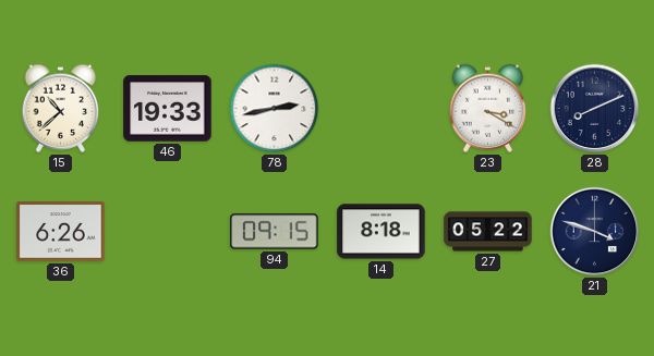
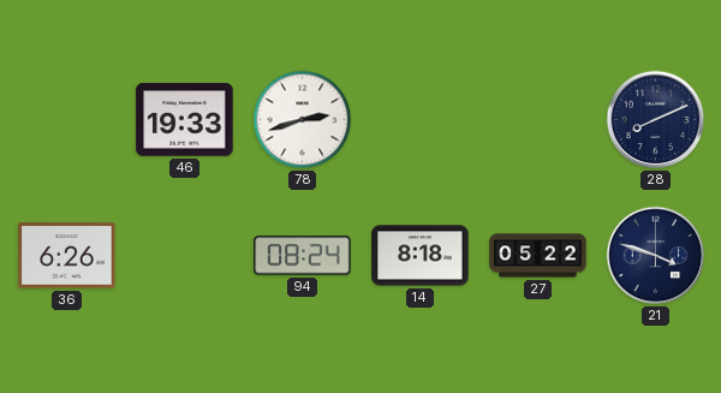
15: 10:38 -> none
78: 2:43 -> 2:42
23: 3:20 -> none
94: 09:15 -> 08:24
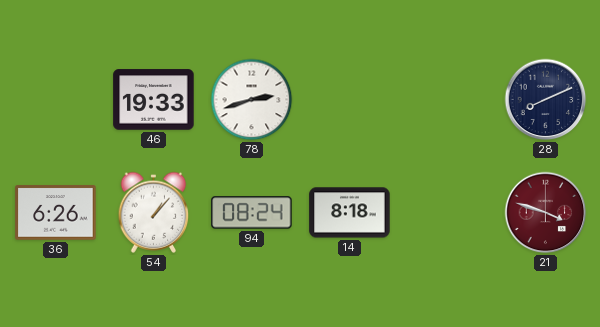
54: none -> 1:07
27: 05:22 -> none
21 dial: navy -> burgundy
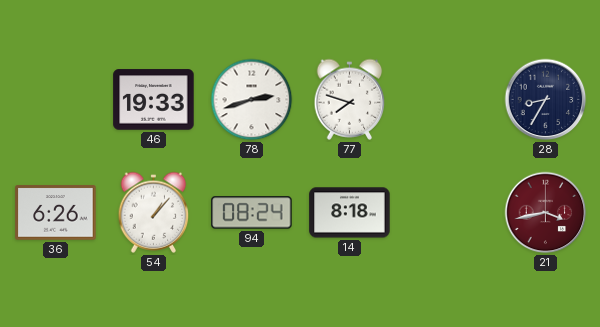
77: none -> 7:48
28: 8:11 -> 8:35
21: 3:48 -> 3:43
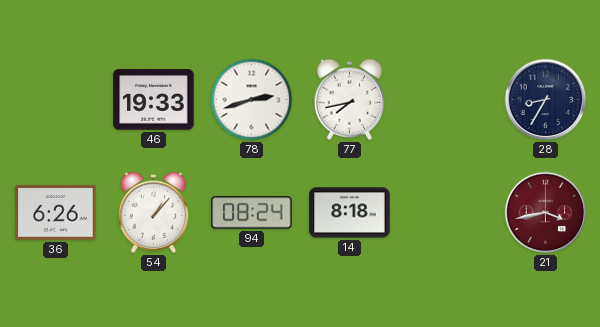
77: 7:48 -> 7:43
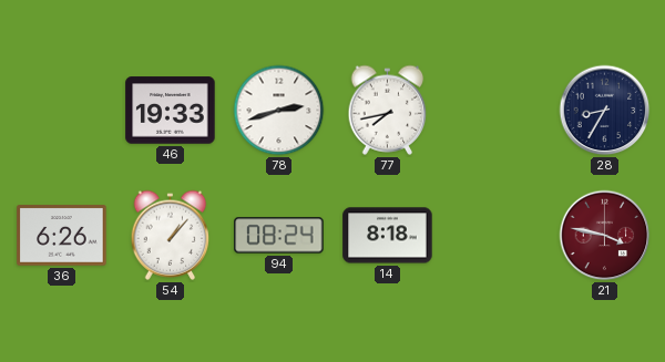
21: 3:43 -> 3:47
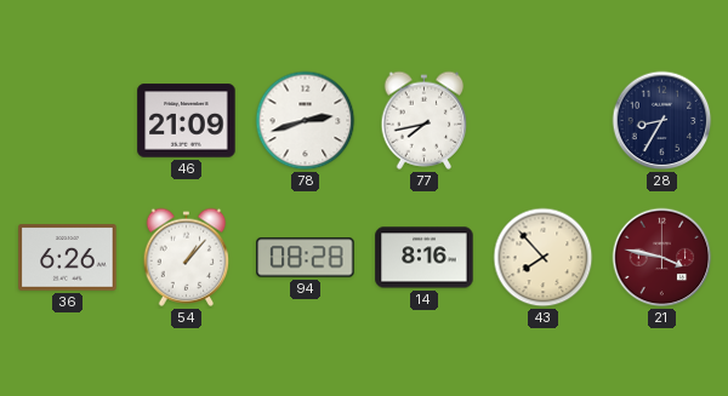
46: 19:33 -> 21:09
94: 08:24 -> 08:28
14: 8:18 -> 8:16
43: none -> 7:53
